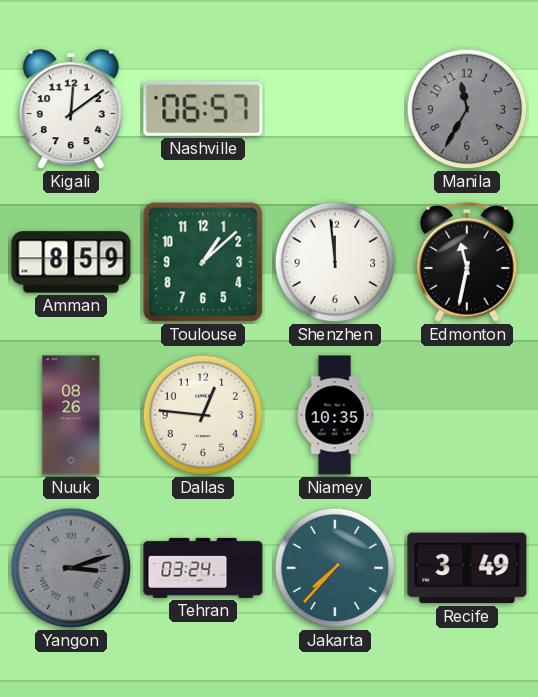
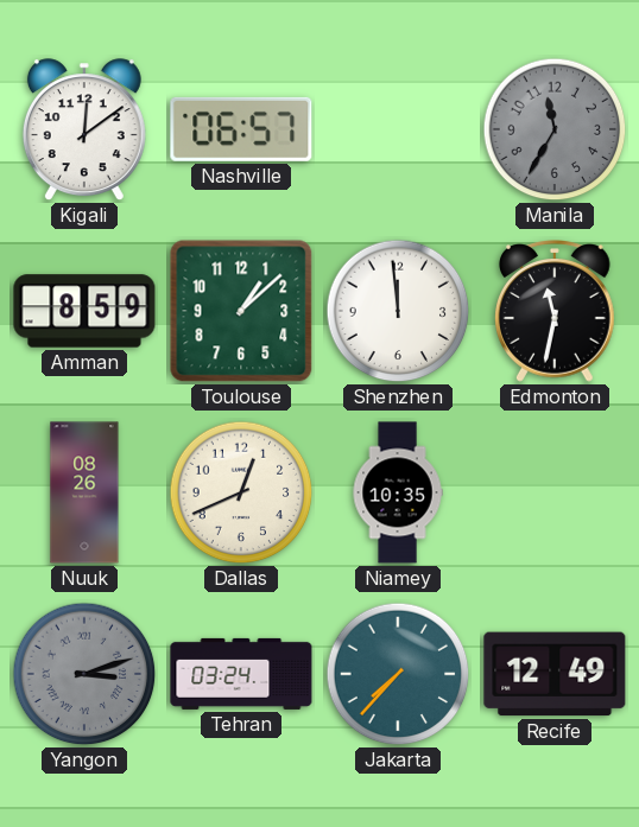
Dallas: 12:46 -> 12:41
Recife: 3:49 -> 12:49
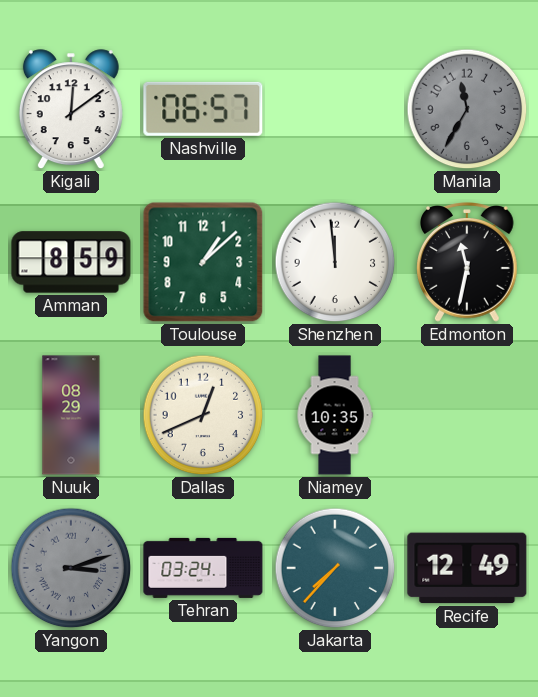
Nuuk: 08:26 -> 08:29
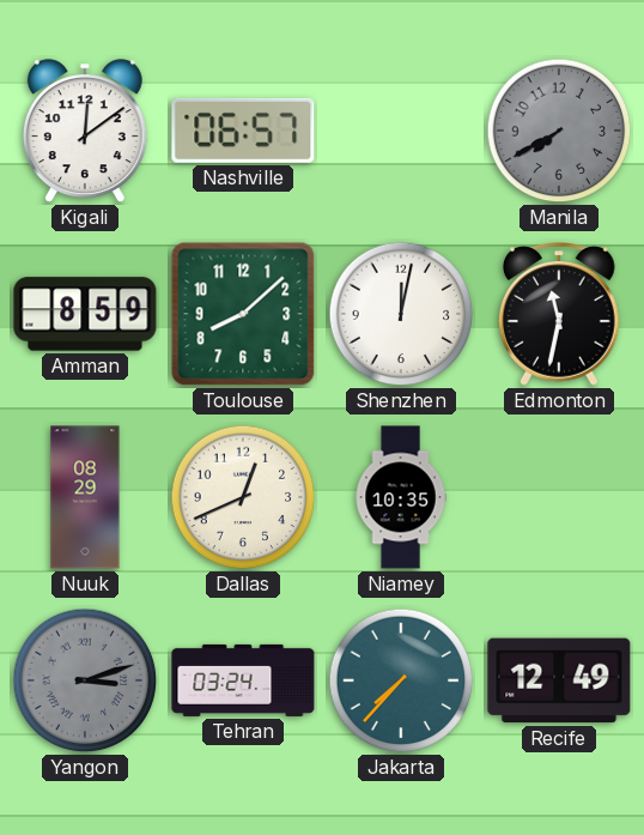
Manila: 11:35 -> 7:40
Toulouse: 1:08 -> 8:08
Shenzhen: 11:59 -> 12:02
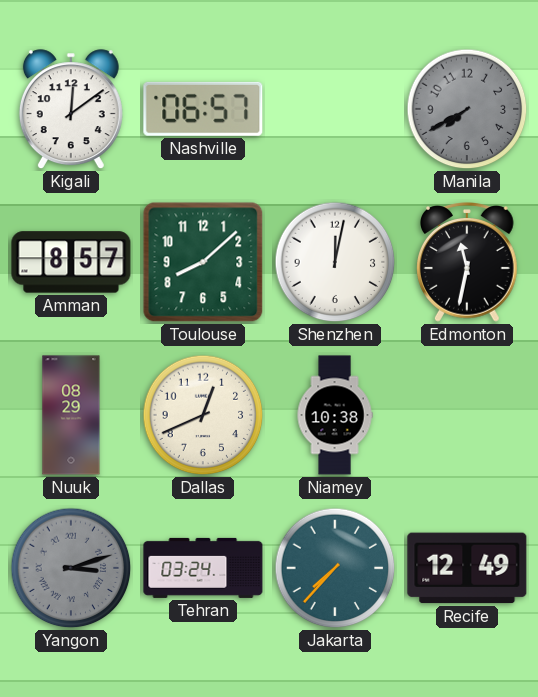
Amman: 8:59 -> 8:57
Niamey: 10:35 -> 10:38
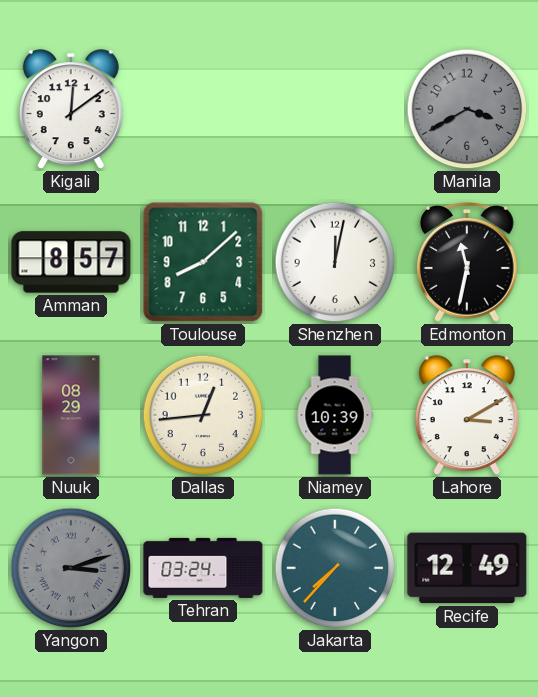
Nashville: 06:57 -> none
Manila: 7:40 -> 3:40
Dallas: 12:41 -> 12:44
Niamey: 10:38 -> 10:39
Lahore: none -> 3:10
